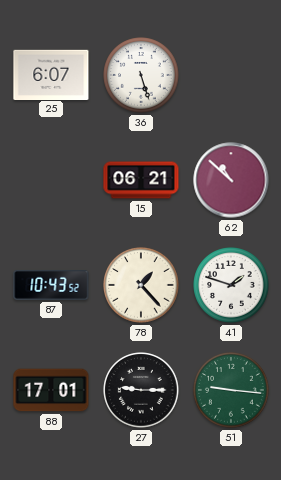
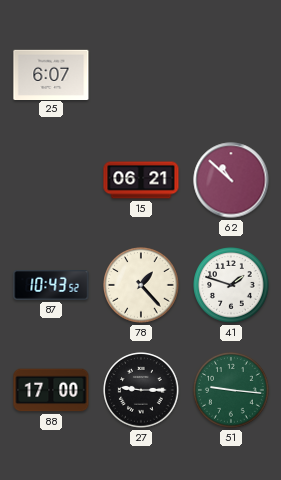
36: 5:27 -> none
88: 17:01 -> 17:00
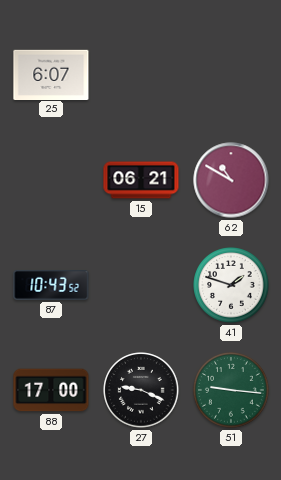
62: 10:52 -> 10:50
78: 1:23 -> none
27: 9:15 -> 9:19
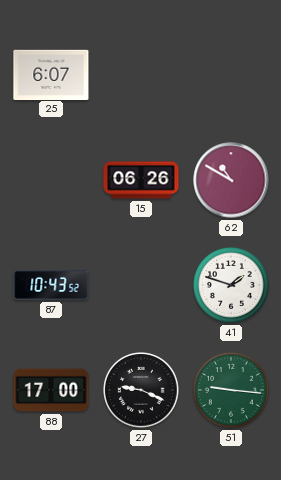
15: 06:21 -> 06:26
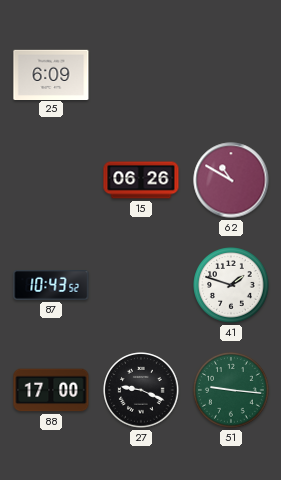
25: 6:07 -> 6:09
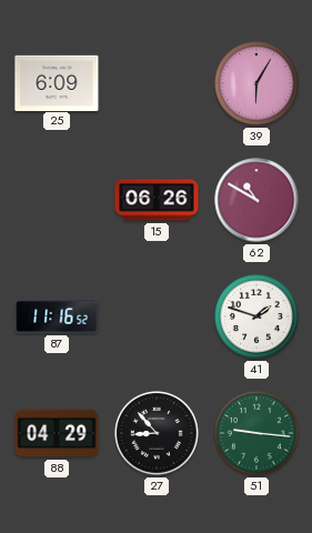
39: none -> 6:05
87: 10:43 -> 11:16
88: 17:00 -> 04:29
27: 9:19 -> 8:53
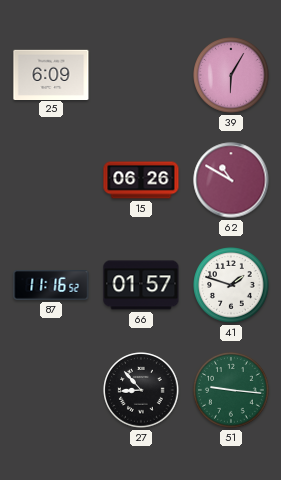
66: none -> 01:57
88: 04:29 -> none
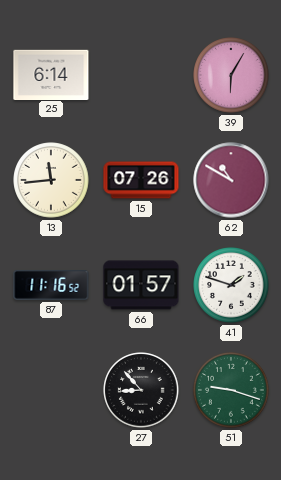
25: 6:09 -> 6:14
13: none -> 11:44
15: 06:26 -> 07:26
51: 9:16 -> 9:18
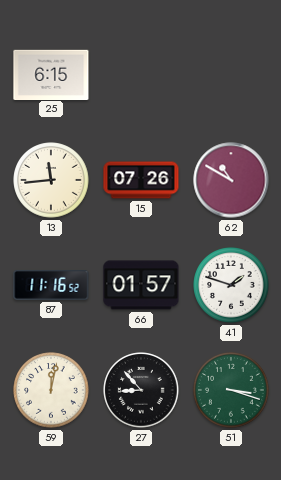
25: 6:14 -> 6:15
39: 6:05 -> none
59: none -> 12:02
51: 9:18 -> 3:18
